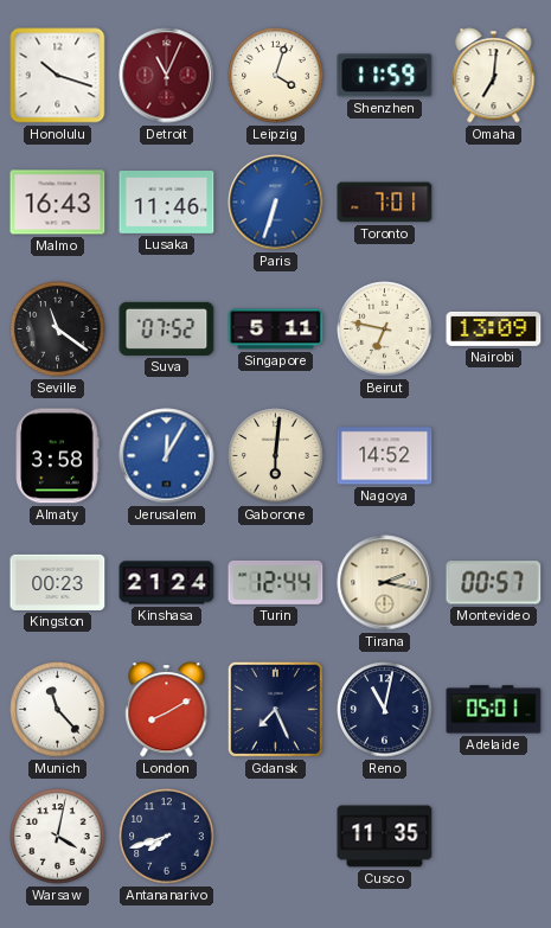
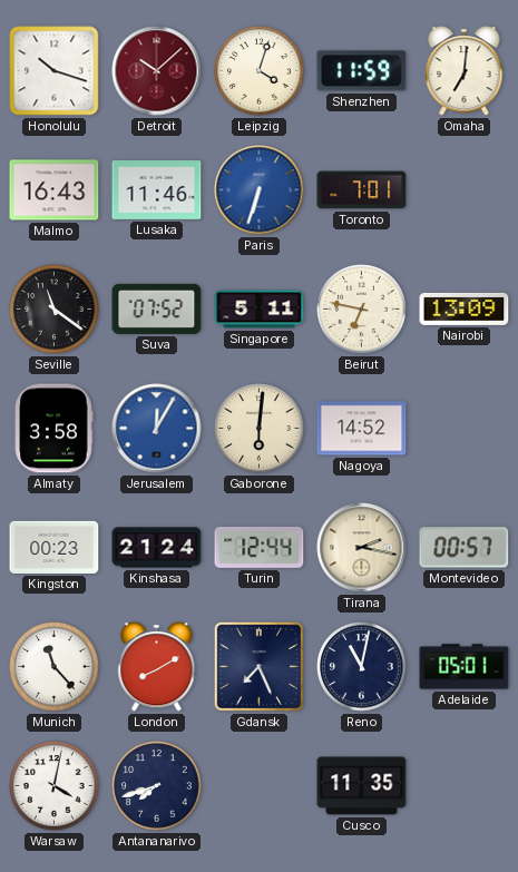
Detroit: 11:04 -> 10:08
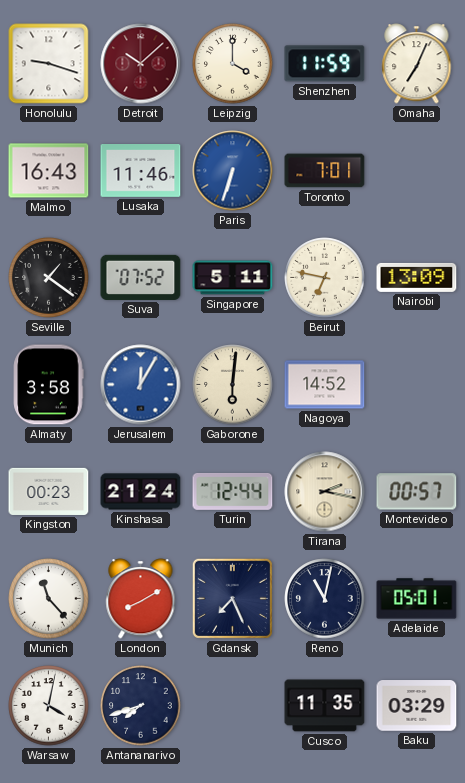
Honolulu: 10:18 -> 9:18
Leipzig: 4:03 -> 4:00
Omaha: 7:01 -> 7:04
Seville: 11:21 -> 1:21
Baku: none -> 03:29
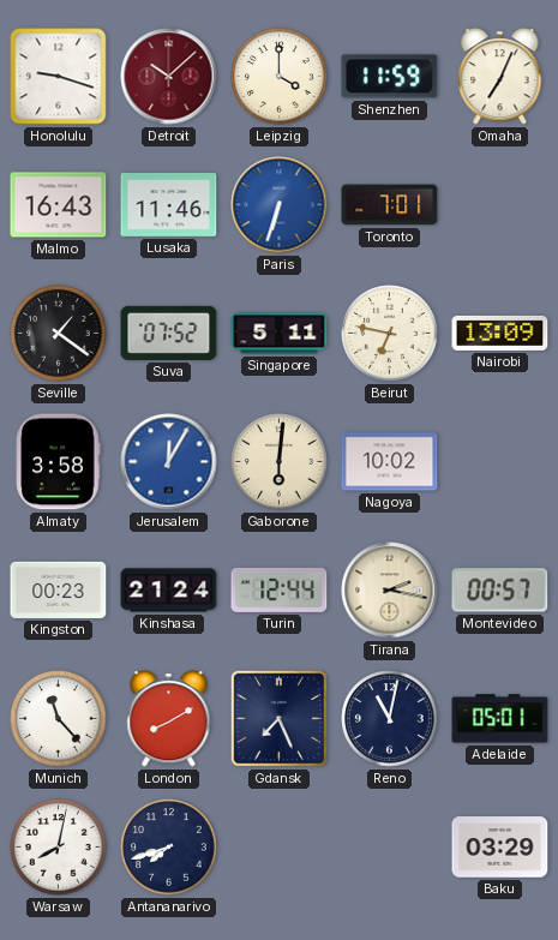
Nagoya: 14:52 -> 10:02
Warsaw: 4:02 -> 8:02
Cusco: 11:35 -> none
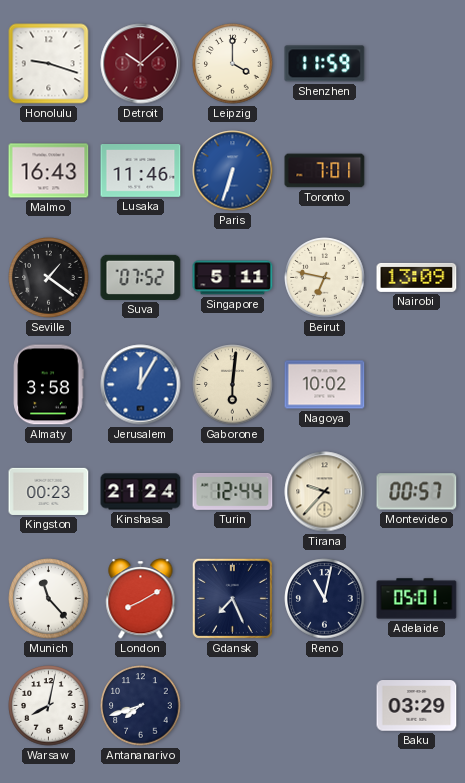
Omaha: 7:04 -> none
Tirana: 2:17 -> 9:37
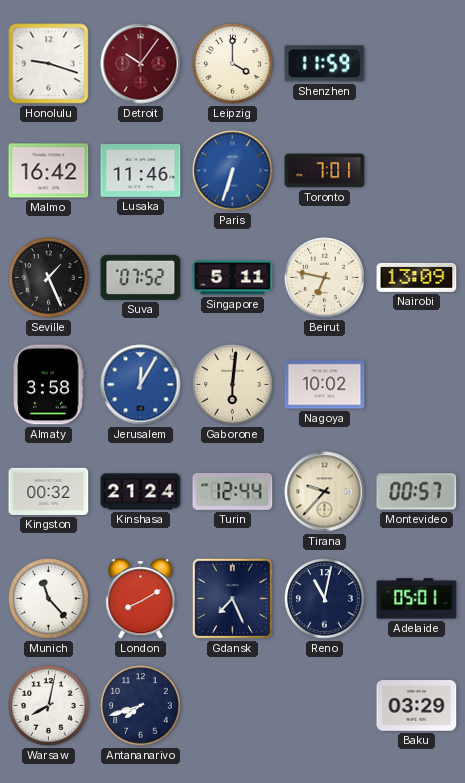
Detroit: 10:08 -> 10:06
Malmo: 16:43 -> 16:42
Seville: 1:21 -> 1:26
Kingston: 00:23 -> 00:32
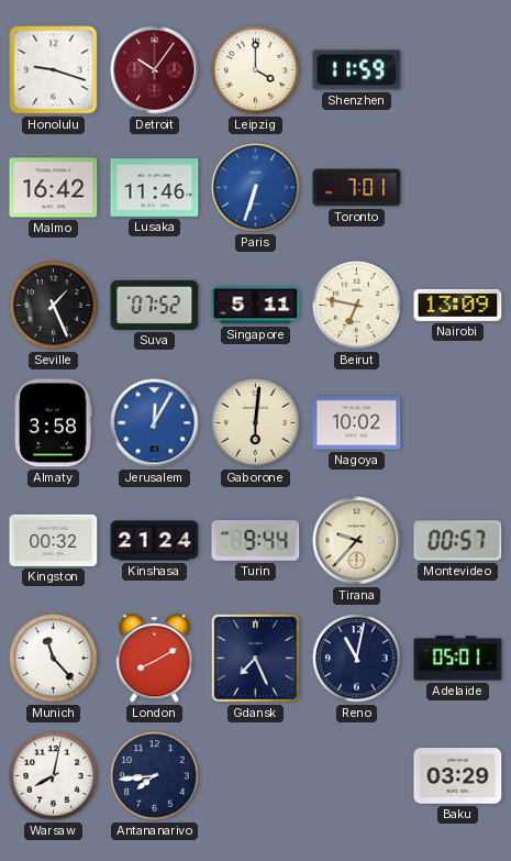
Turin: 12:44 -> 9:44
Antananarivo: 7:42 -> 7:44
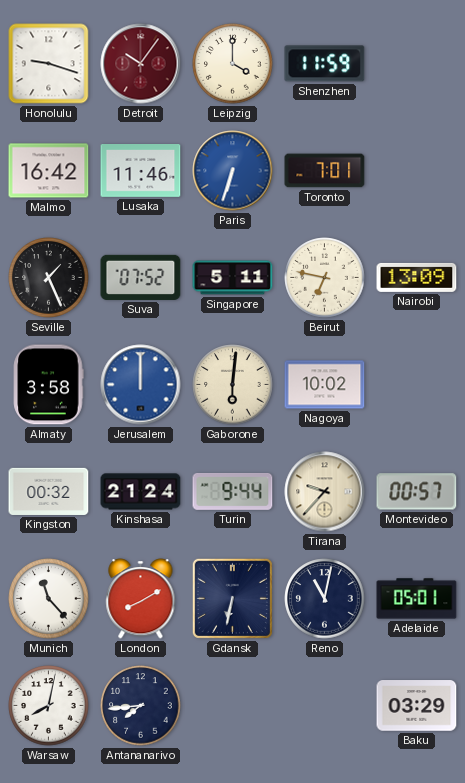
Jerusalem: 12:05 -> 12:00
Gdansk: 7:26 -> 6:32
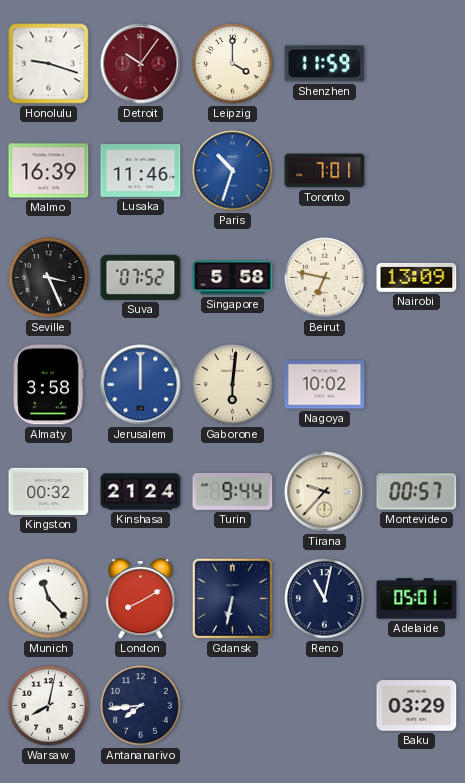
Malmo: 16:42 -> 16:39
Paris: 6:33 -> 10:33
Seville: 1:26 -> 3:26
Singapore: 5:11 -> 5:58
